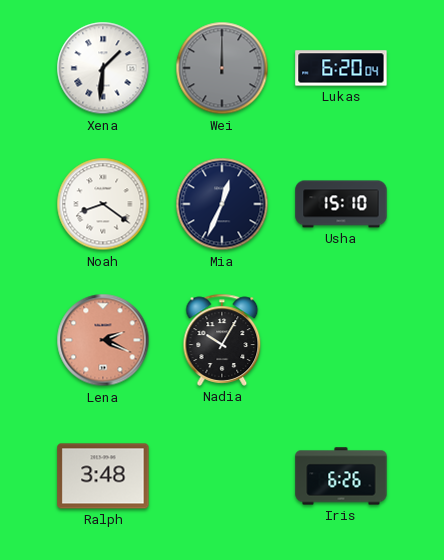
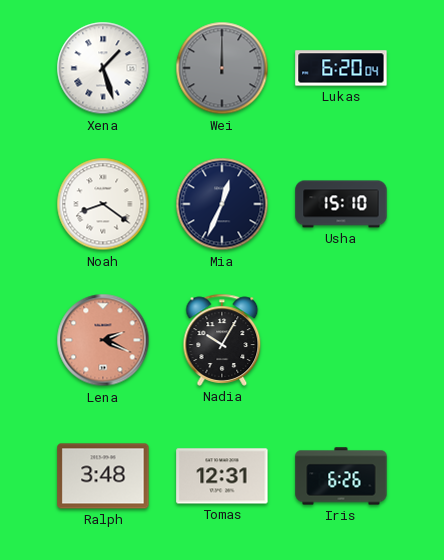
Xena: 1:31 -> 1:27
Tomas: none -> 12:31
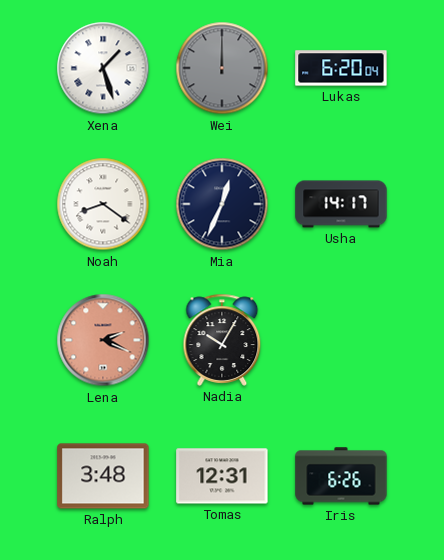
Usha: 15:10 -> 14:17
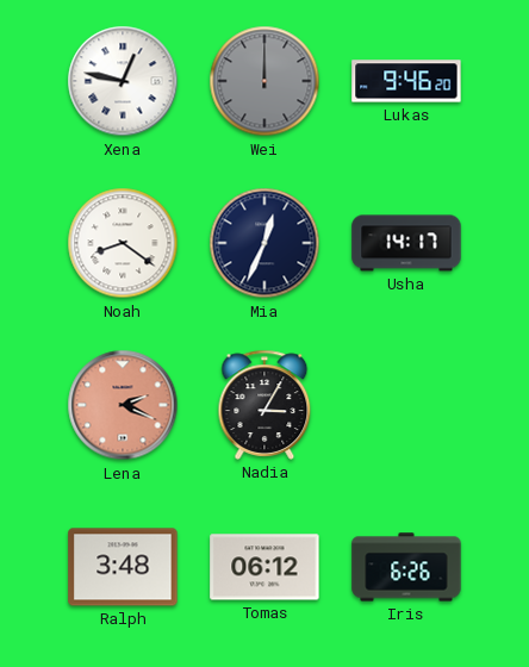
Xena: 1:27 -> 12:47
Lukas: 6:20 -> 9:46
Nadia: 10:05 -> 3:05
Tomas: 12:31 -> 06:12
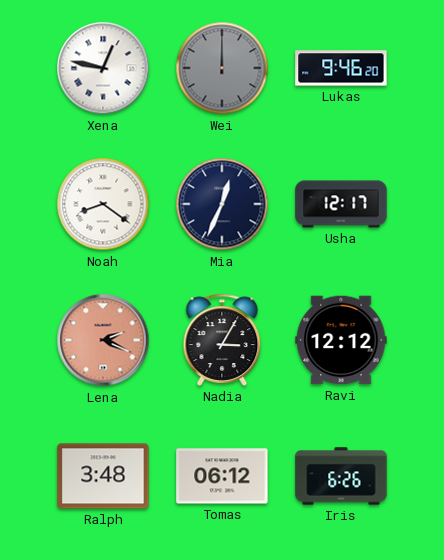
Usha: 14:17 -> 12:17
Ravi: none -> 12:12
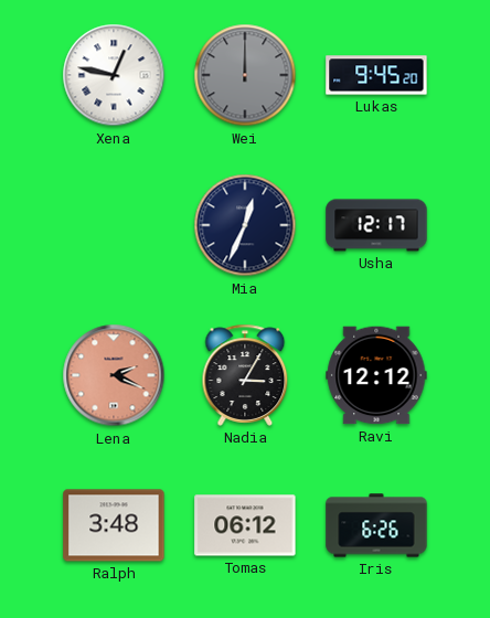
Lukas: 9:46 -> 9:45
Noah: 8:21 -> none
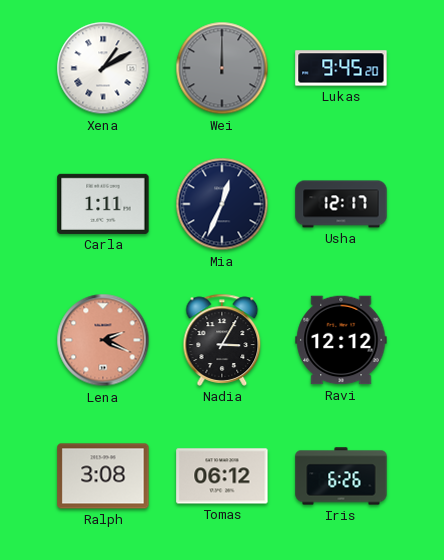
Xena: 12:47 -> 1:10
Carla: none -> 1:11
Ralph: 3:48 -> 3:08
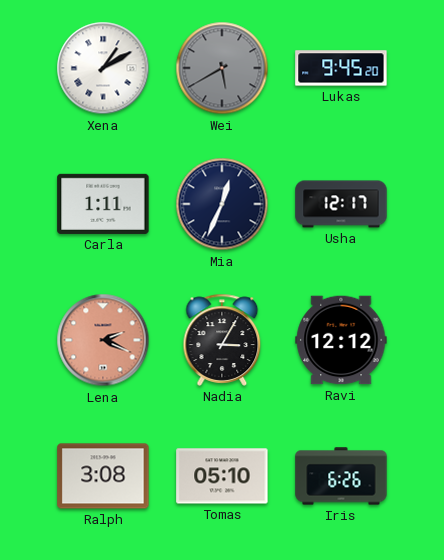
Wei: 12:00 -> 5:40
Tomas: 06:12 -> 05:10
